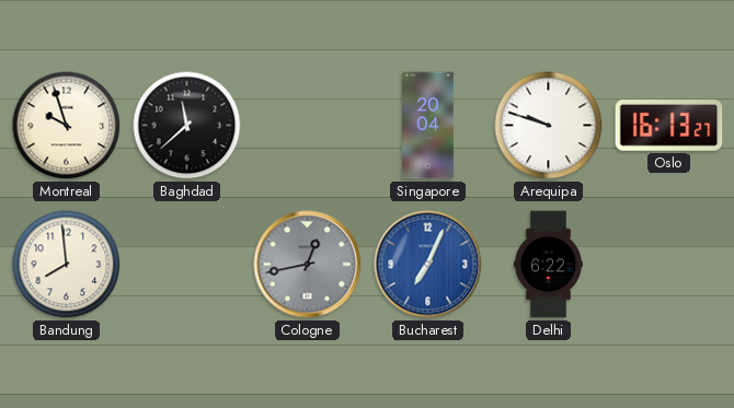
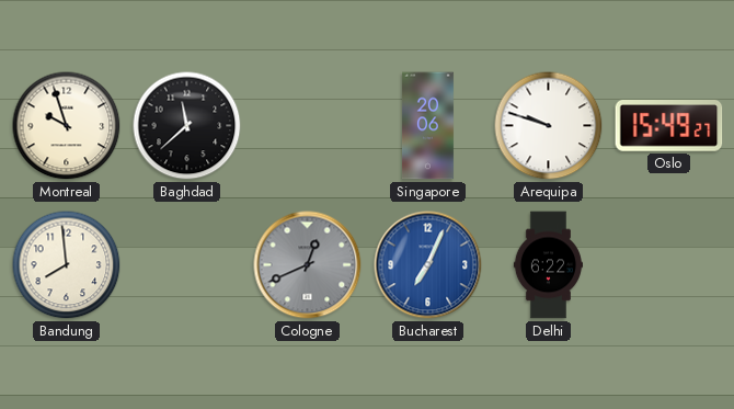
Singapore: 20:04 -> 20:06
Oslo: 16:13 -> 15:49
Cologne: 12:43 -> 12:41
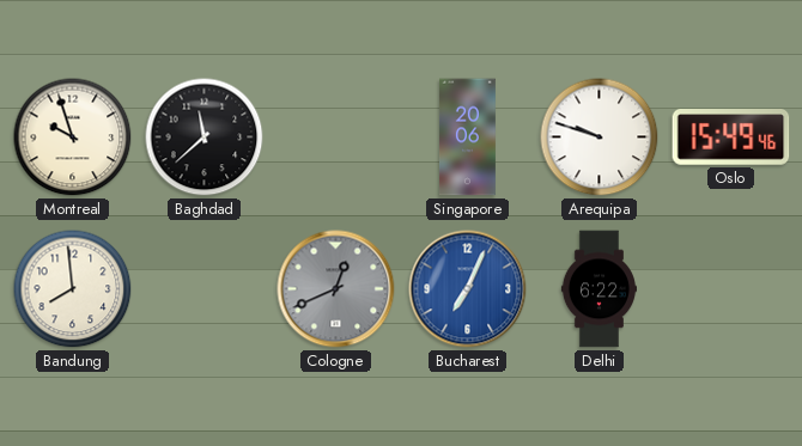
Oslo: 15:49:27 -> 15:49:46
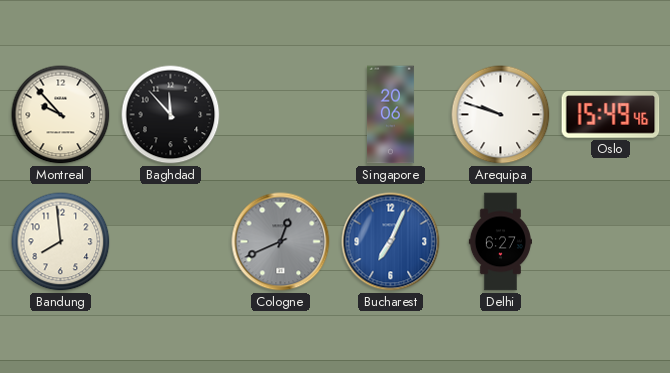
Montreal: 9:57 -> 9:53
Baghdad: 11:38 -> 11:53
Delhi: 6:22 -> 6:27
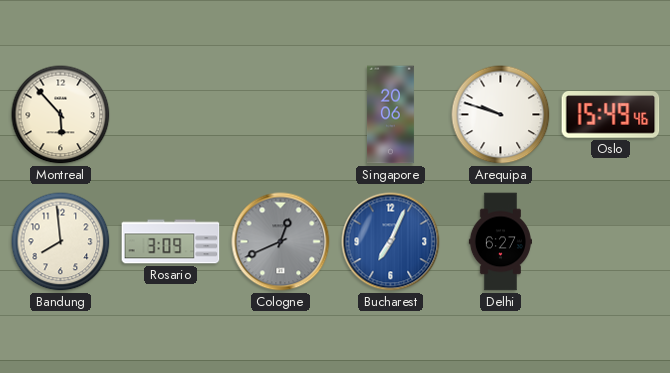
Montreal: 9:53 -> 5:53
Baghdad: 11:53 -> none
Rosario: none -> 3:09
